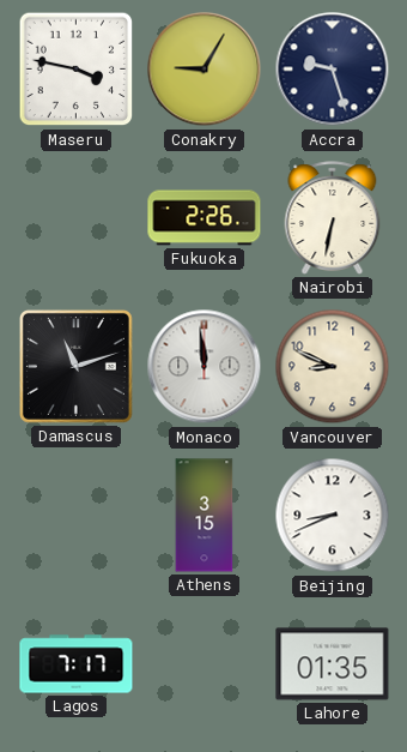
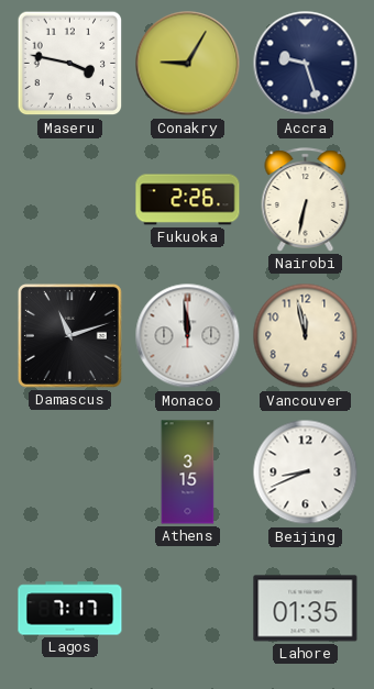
Vancouver: 8:49 -> 11:58
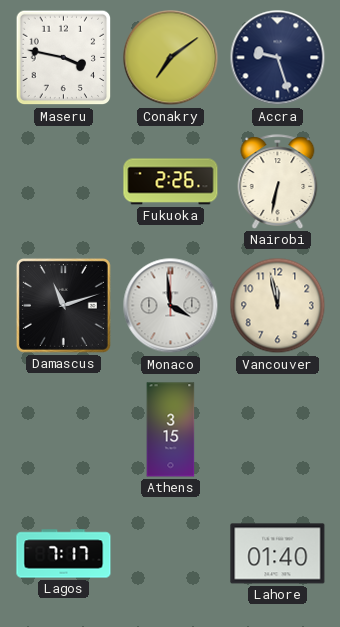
Conakry: 9:05 -> 7:09
Monaco: 11:59 -> 3:59
Beijing: 8:41 -> none
Lahore: 01:35 -> 01:40
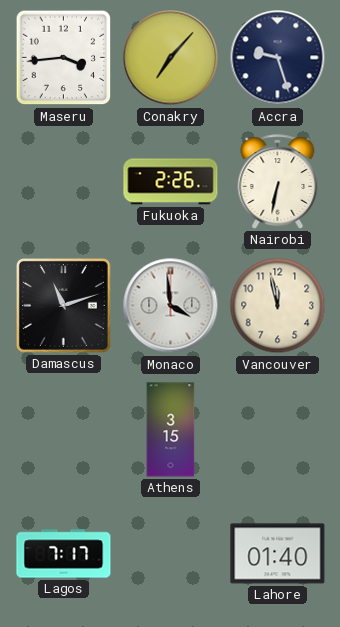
Maseru: 3:47 -> 3:44
Conakry: 7:09 -> 7:07
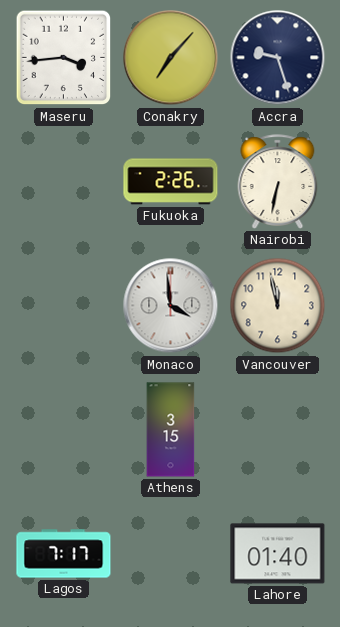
Damascus: 11:12 -> none
